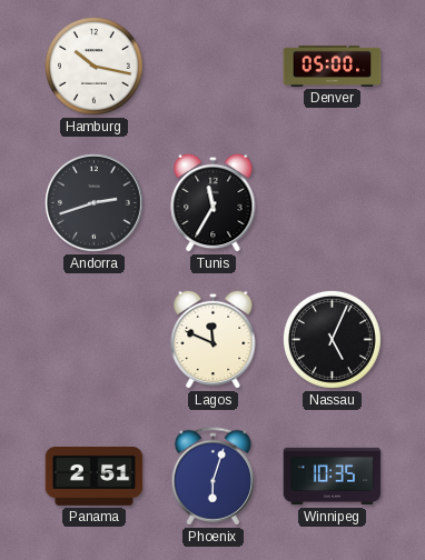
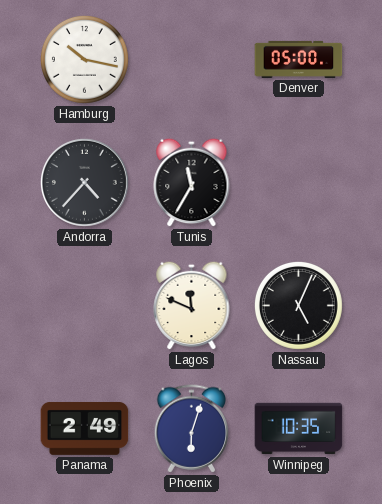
Andorra: 2:42 -> 4:37
Panama: 2:51 -> 2:49
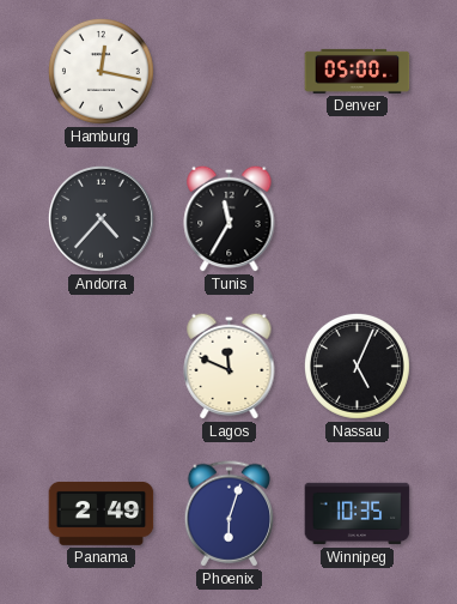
Hamburg: 10:17 -> 12:17
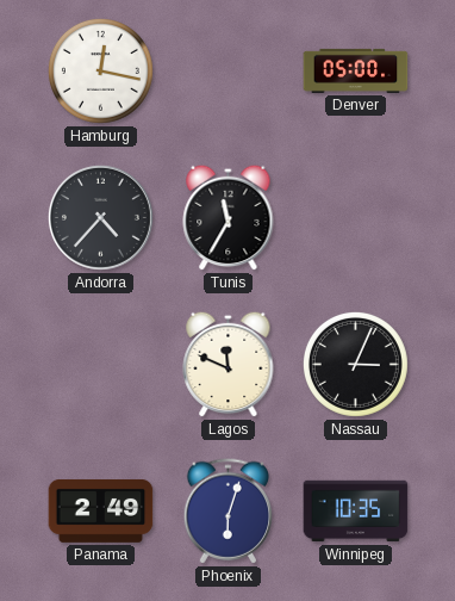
Nassau: 5:04 -> 3:04
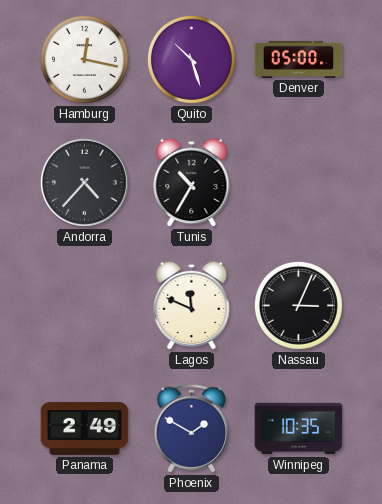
Quito: none -> 10:27
Tunis: 11:35 -> 10:35
Phoenix: 6:03 -> 1:50
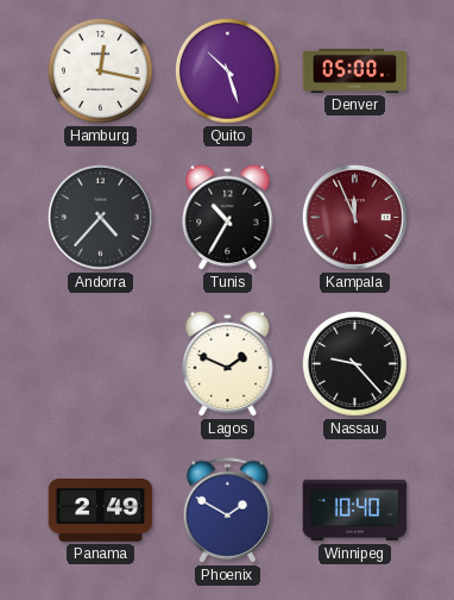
Kampala: none -> 11:56
Lagos: 11:49 -> 1:49
Nassau: 3:04 -> 9:23
Winnipeg: 10:35 -> 10:40
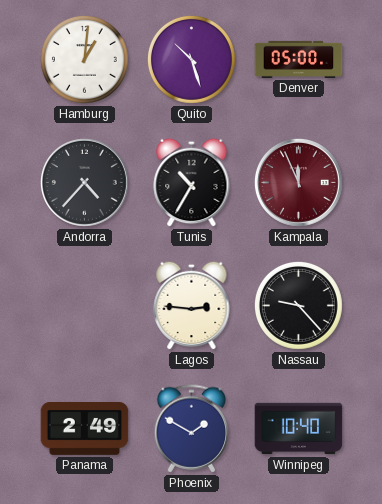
Hamburg: 12:17 -> 1:01
Lagos: 1:49 -> 2:46
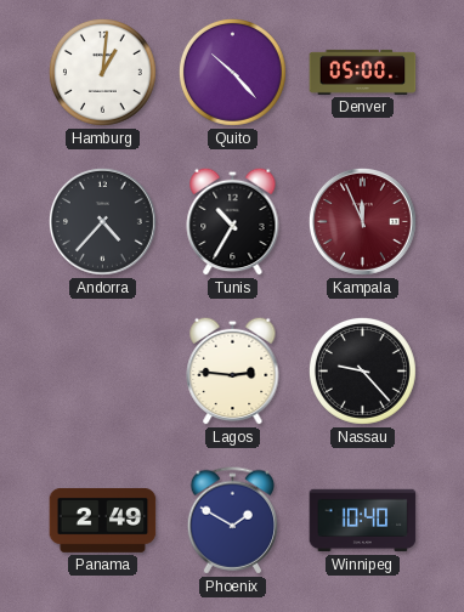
Quito: 10:27 -> 10:23
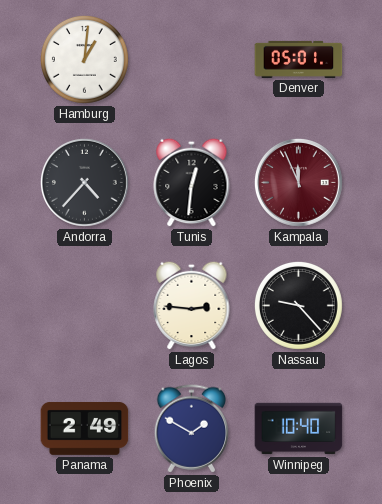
Quito: 10:23 -> none
Denver: 05:00 -> 05:01
Tunis: 10:35 -> 12:31
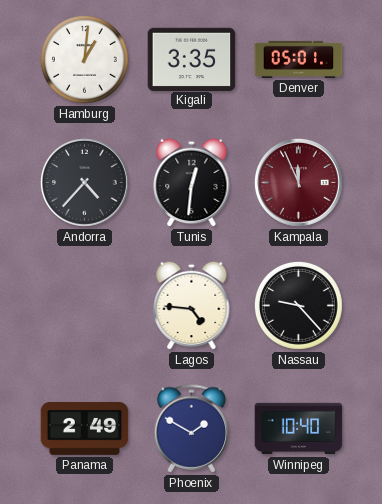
Kigali: none -> 3:35
Lagos: 2:46 -> 4:46
